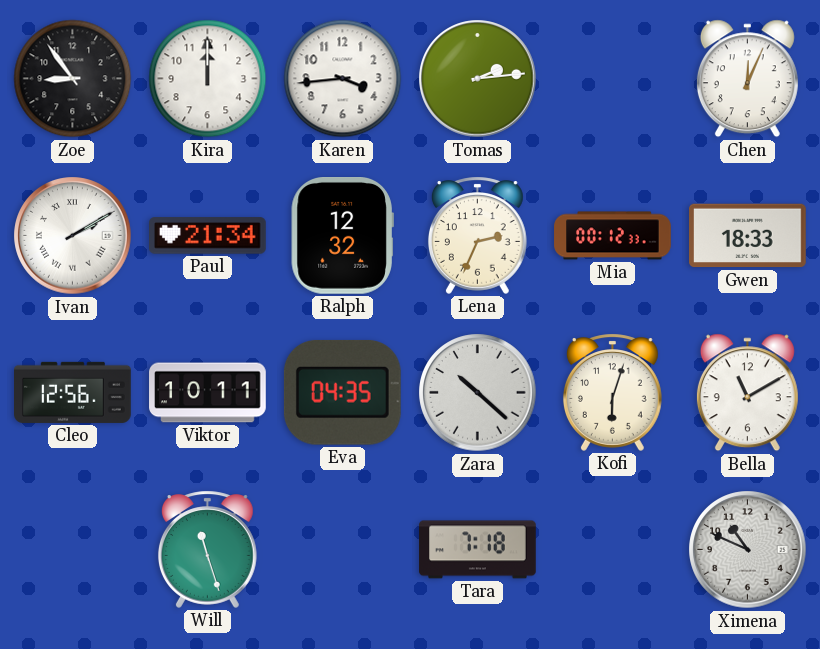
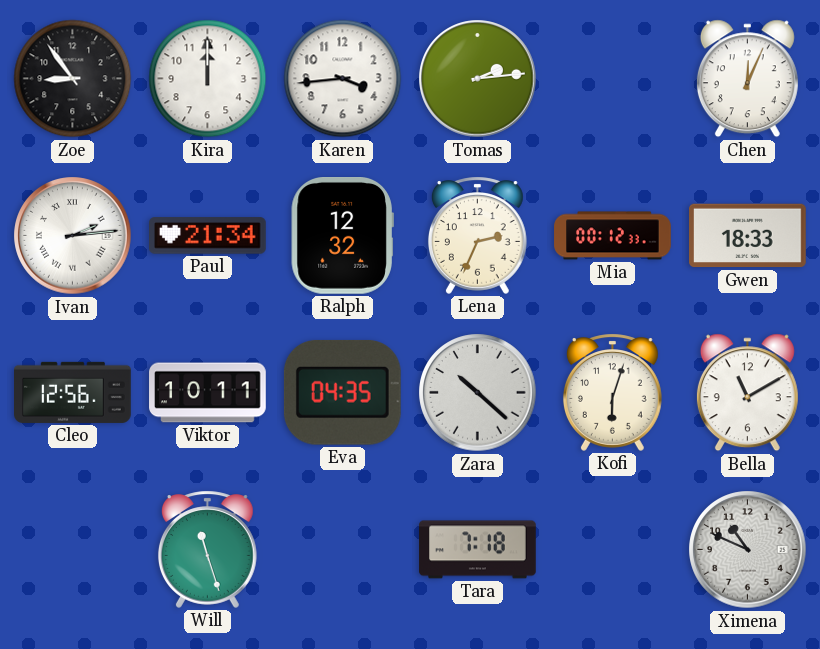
Ivan: 2:10 -> 2:14
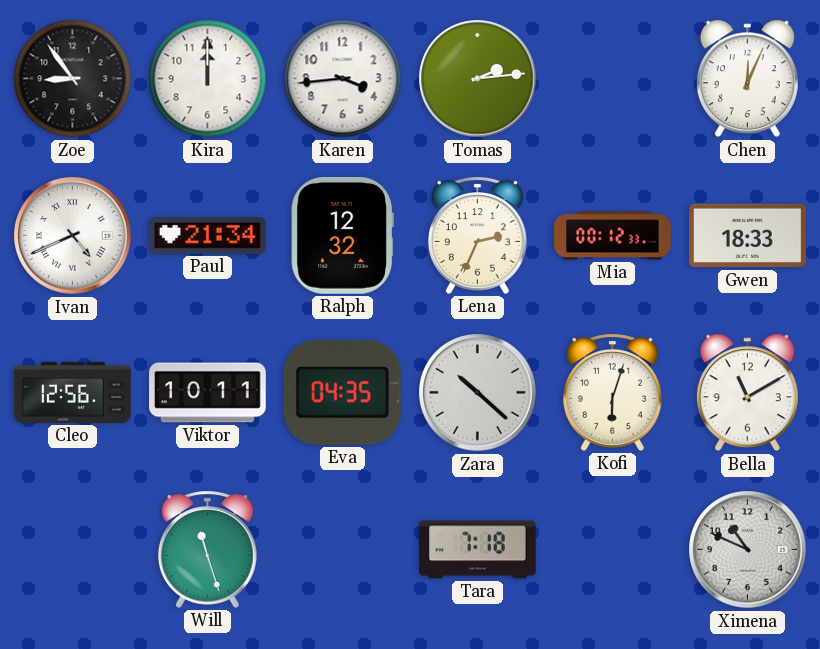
Ivan: 2:14 -> 4:41
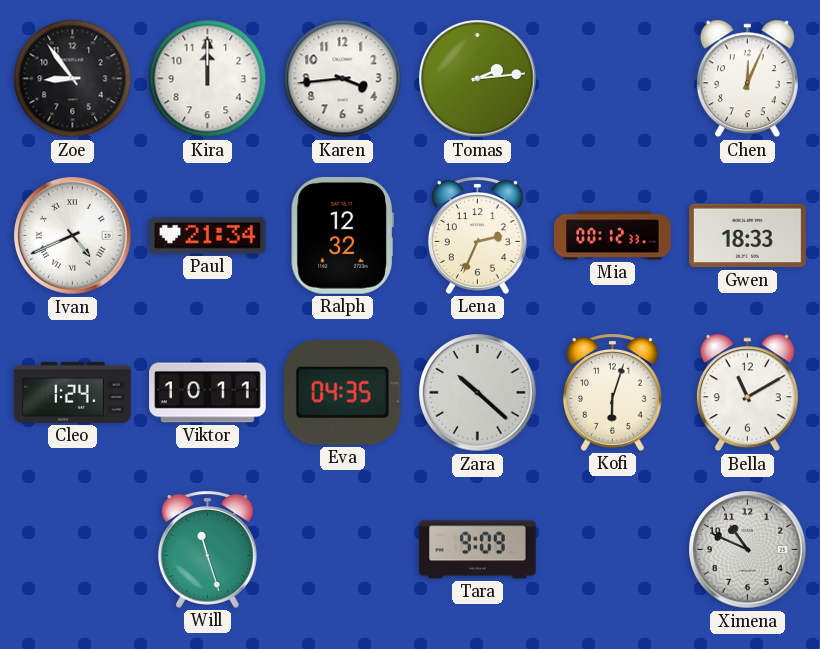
Cleo: 12:56 -> 1:24
Tara: 7:18 -> 9:09
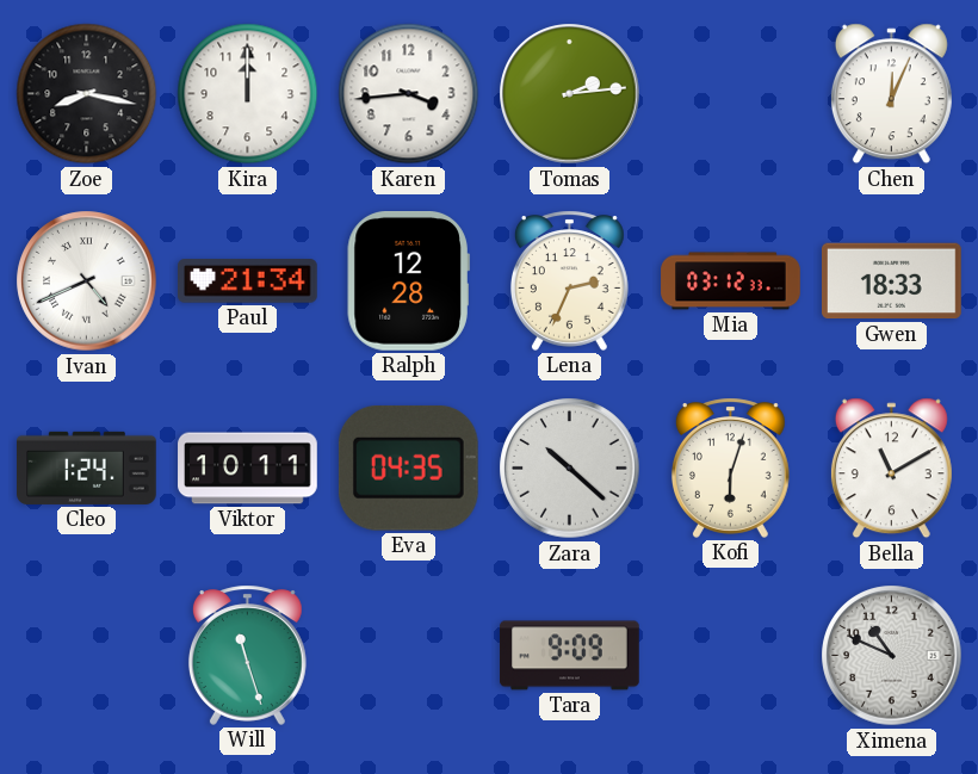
Zoe: 8:54 -> 8:17
Ralph: 12:32 -> 12:28
Mia: 00:12 -> 03:12
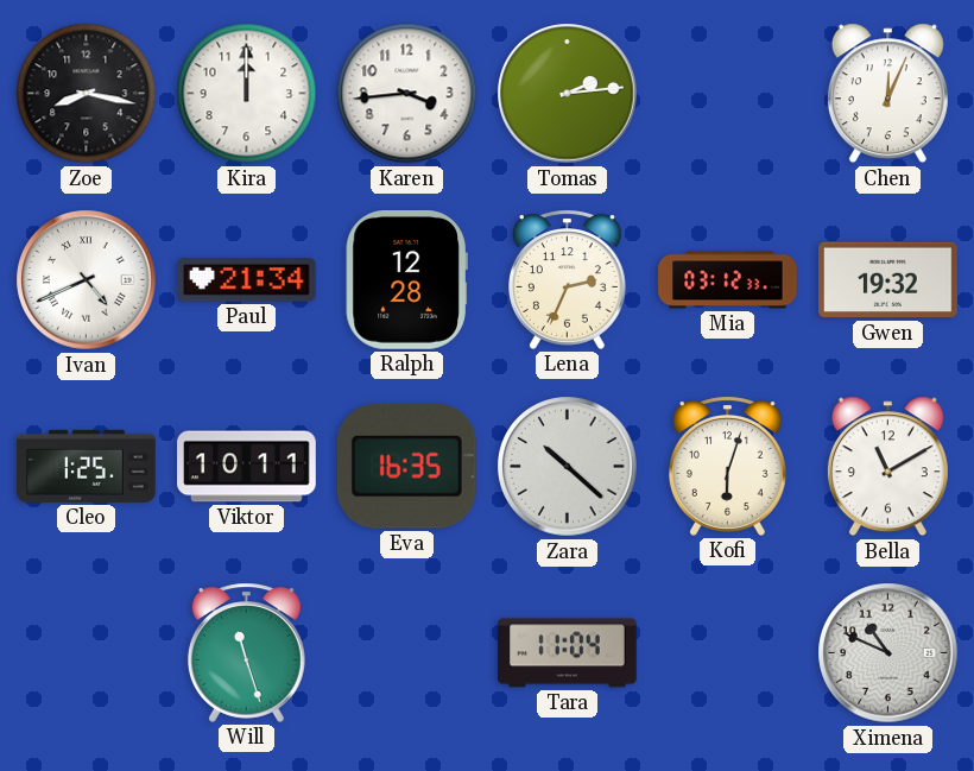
Gwen: 18:33 -> 19:32
Cleo: 1:24 -> 1:25
Eva: 04:35 -> 16:35
Tara: 9:09 -> 11:04
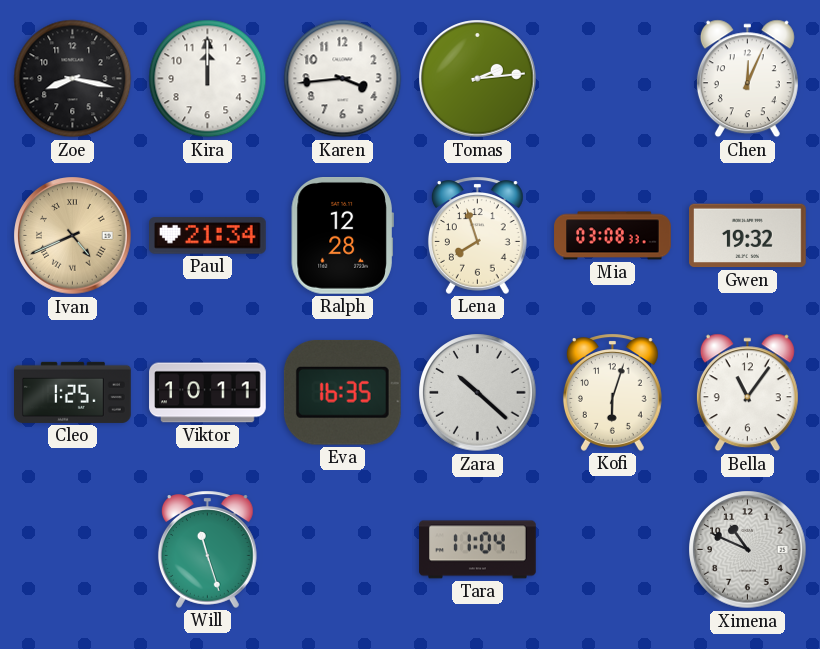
Ivan dial: white -> champagne
Lena: 2:34 -> 7:57
Mia: 03:12 -> 03:08
Bella: 11:10 -> 11:06
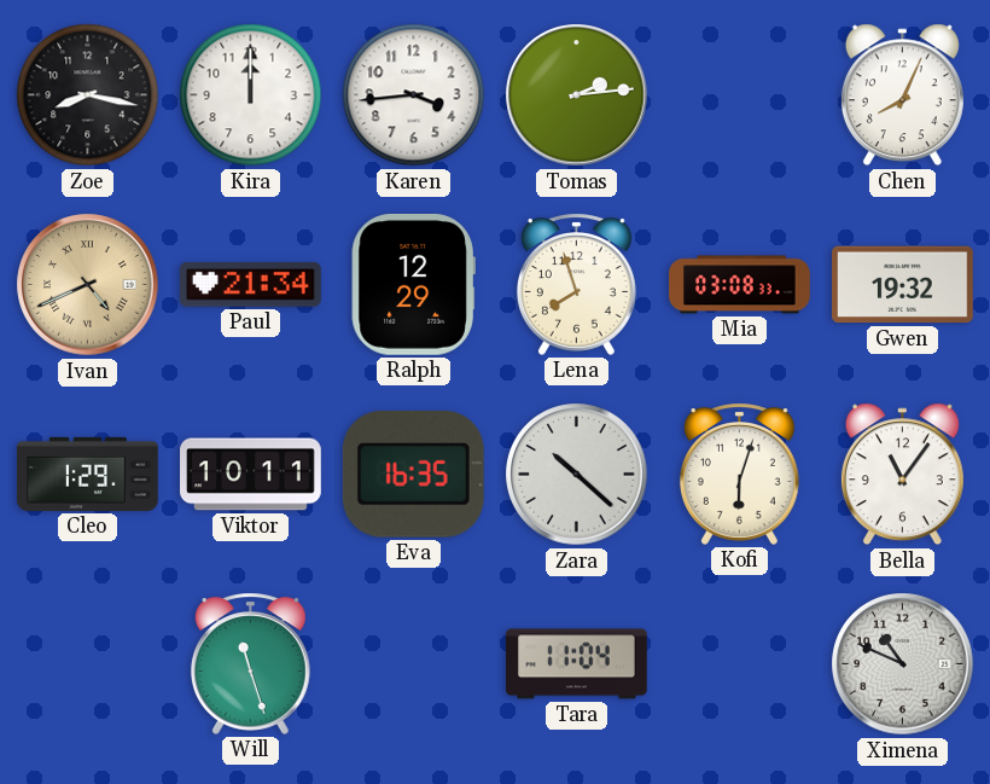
Chen: 12:04 -> 8:04
Ralph: 12:28 -> 12:29
Cleo: 1:25 -> 1:29
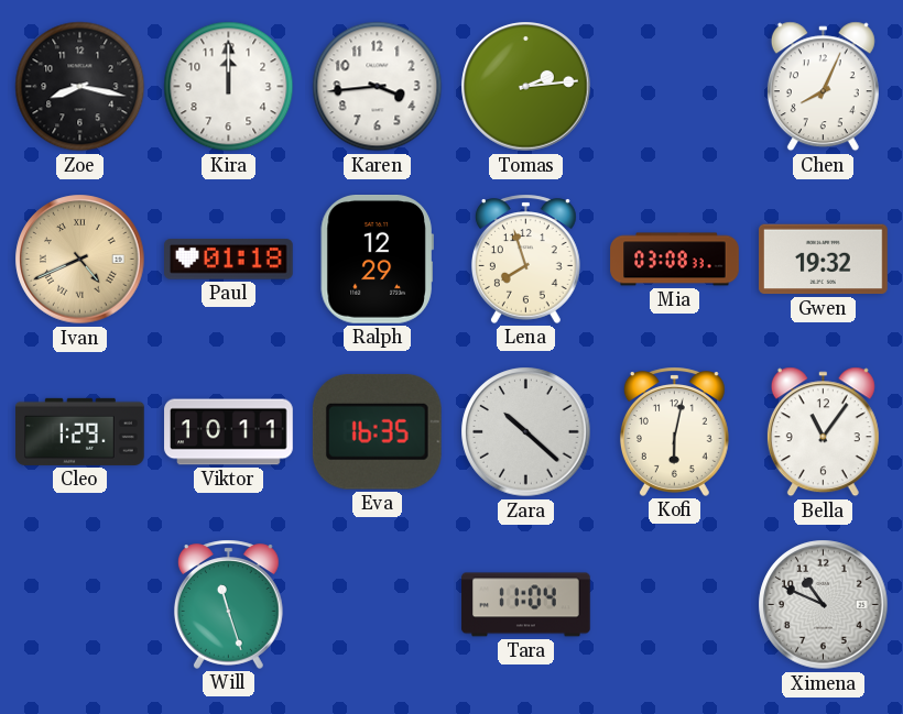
Paul: 21:34 -> 01:18
Kofi: 6:03 -> 6:02
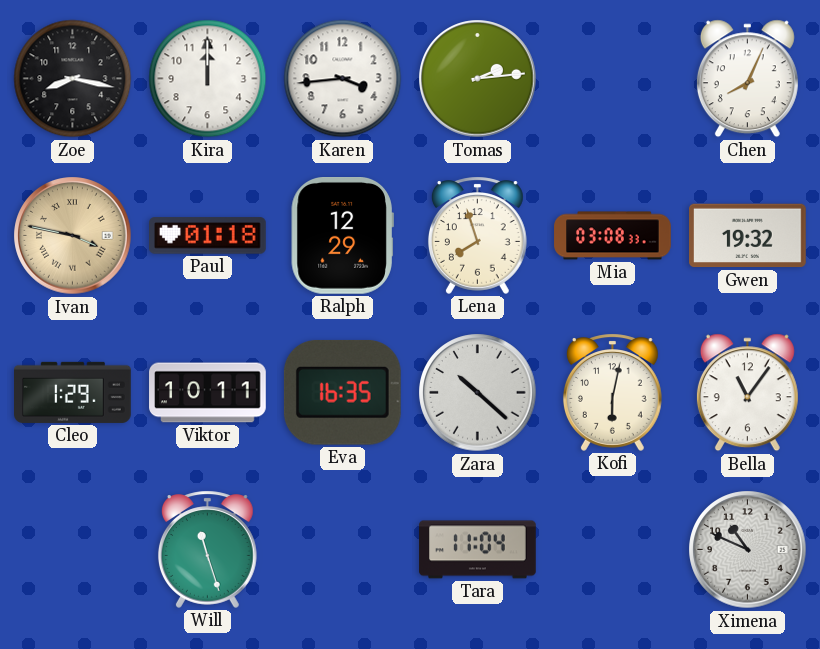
Ivan: 4:41 -> 3:47
